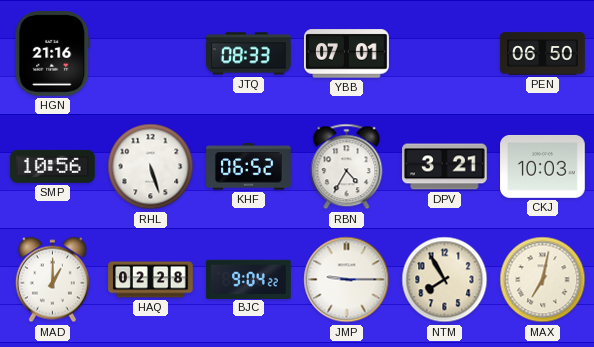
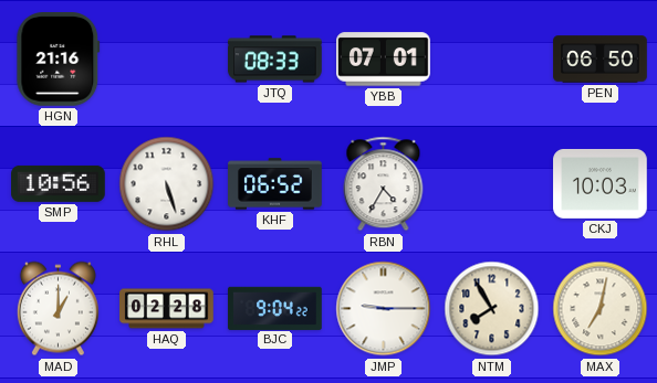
DPV: 3:21 -> none
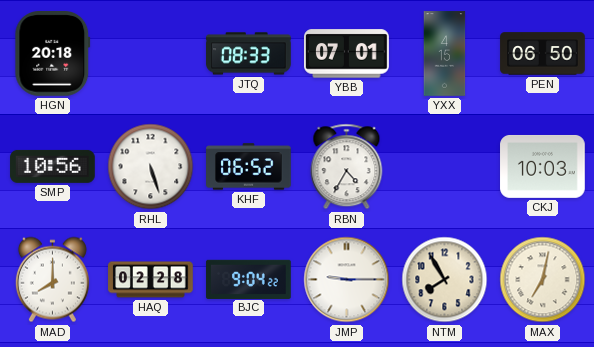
HGN: 21:16 -> 20:18
YXX: none -> 4:15
MAD: 1:00 -> 8:00
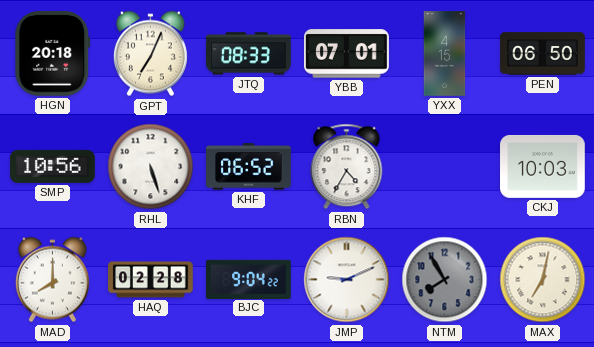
GPT: none -> 7:04
JMP: 9:15 -> 9:11
NTM dial: cream -> grey
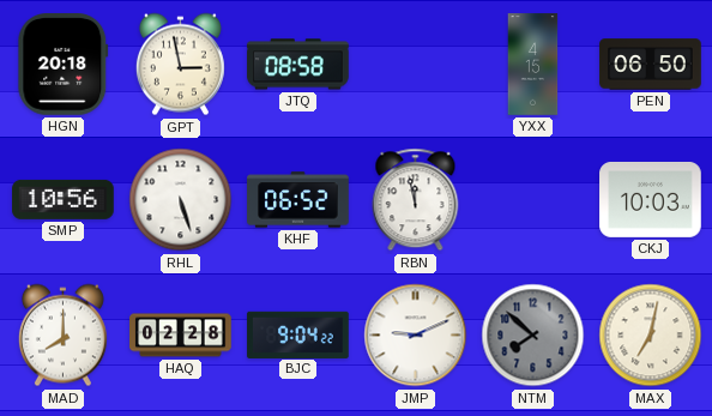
GPT: 7:04 -> 2:58
JTQ: 08:33 -> 08:58
YBB: 07:01 -> none
RBN: 4:35 -> 11:58
NTM: 7:55 -> 7:52
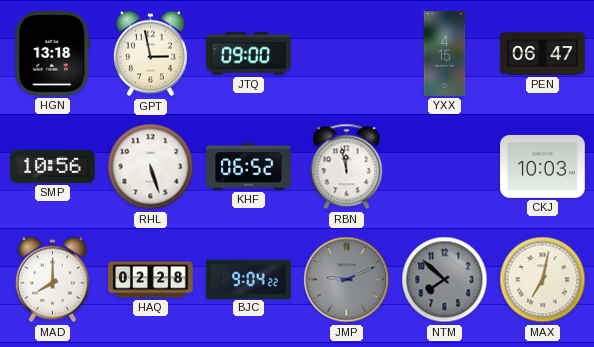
HGN: 20:18 -> 13:18
JTQ: 08:58 -> 09:00
PEN: 06:50 -> 06:47
JMP dial: white -> grey
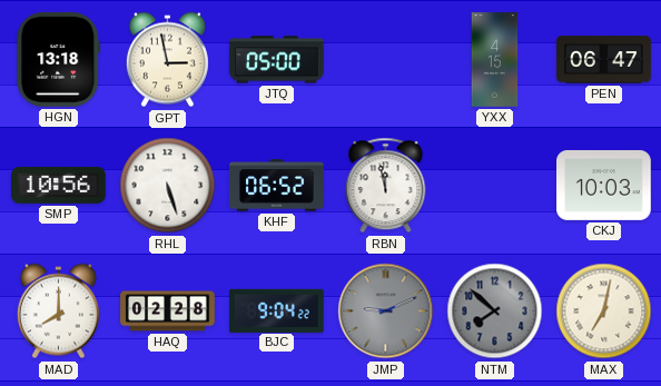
JTQ: 09:00 -> 05:00
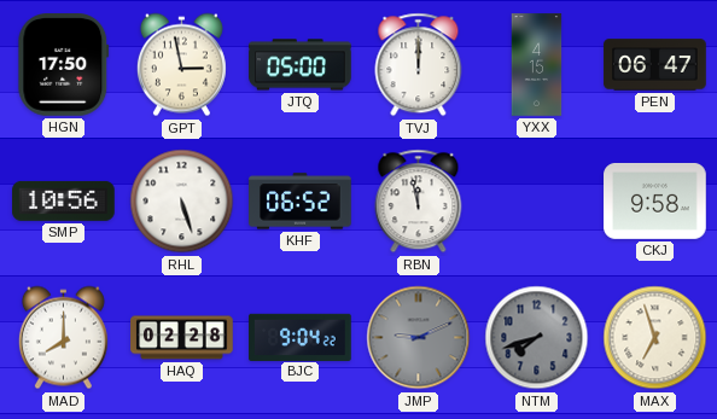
HGN: 13:18 -> 17:50
TVJ: none -> 12:00
CKJ: 10:03 -> 9:58
NTM: 7:52 -> 7:42
MAX: 7:02 -> 6:57
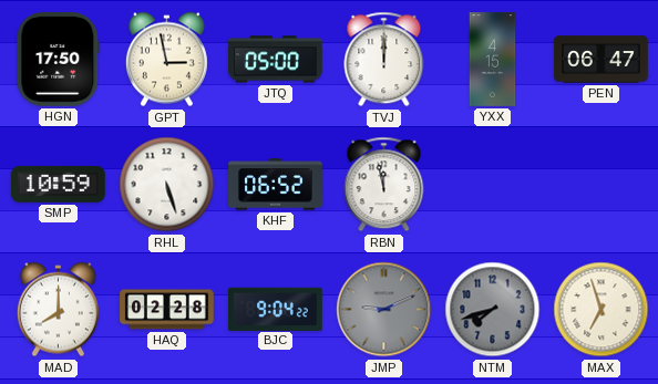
SMP: 10:56 -> 10:59
CKJ: 9:58 -> none
